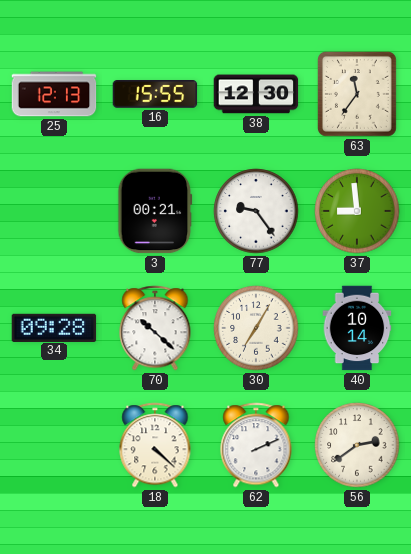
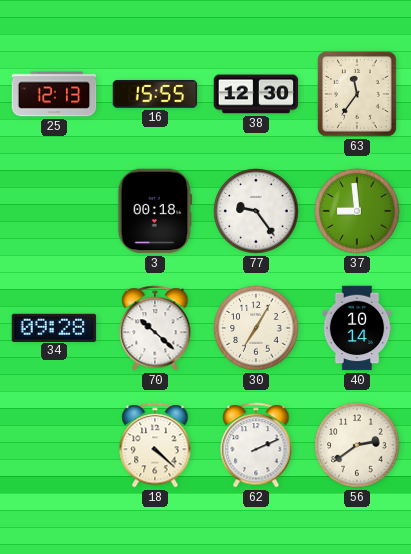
3: 00:21 -> 00:18
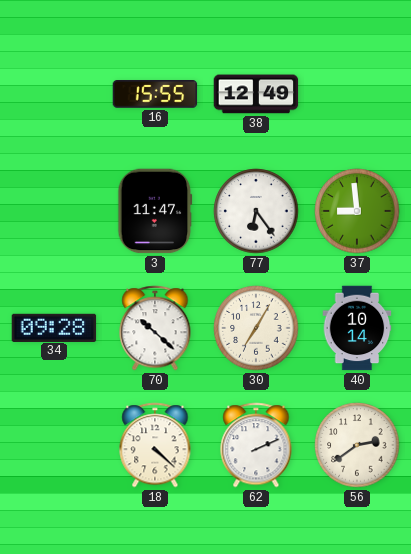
25: 12:13 -> none
38: 12:30 -> 12:49
63: 11:36 -> none
3: 00:18 -> 11:47
77: 9:24 -> 6:24
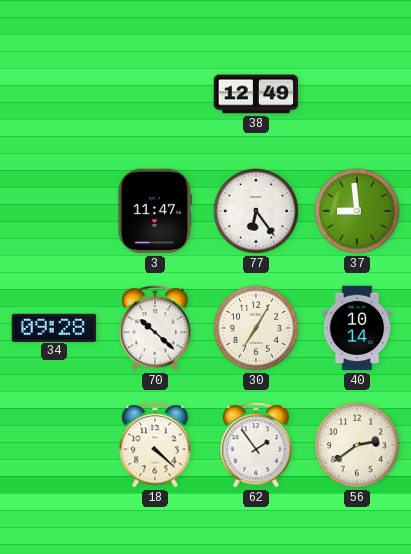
16: 15:55 -> none
62: 2:11 -> 1:54
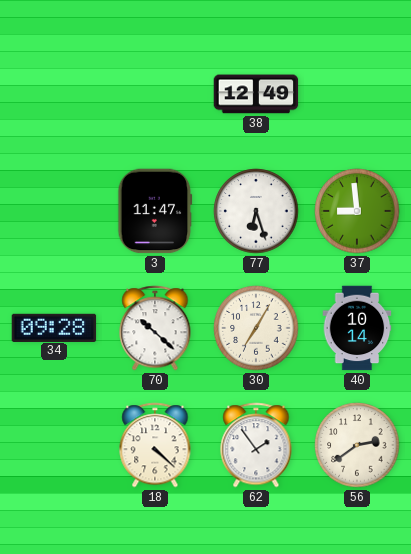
77: 6:24 -> 6:27
